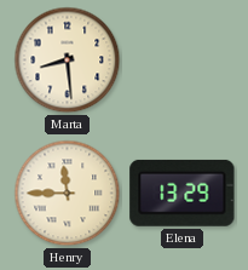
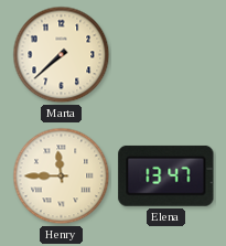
Marta: 8:29 -> 7:38
Elena: 13:29 -> 13:47
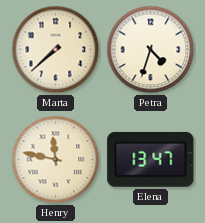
Petra: none -> 4:33
Henry: 11:45 -> 11:47
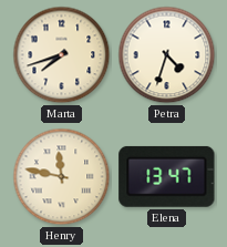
Marta: 7:38 -> 7:42
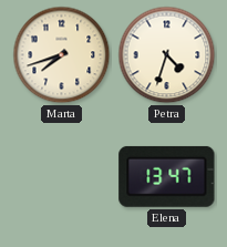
Henry: 11:47 -> none
